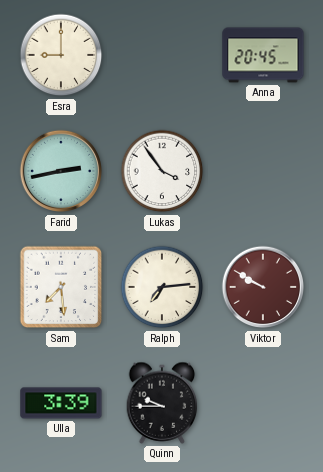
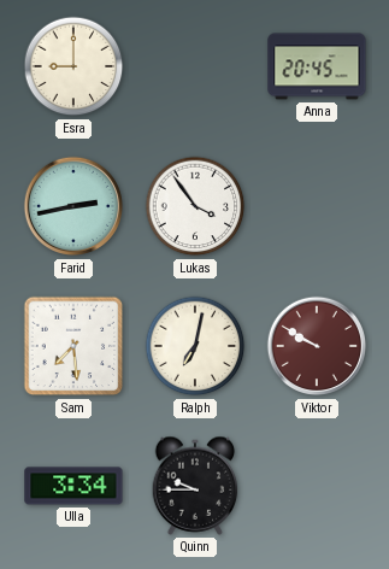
Ralph: 7:14 -> 7:02
Ulla: 3:39 -> 3:34
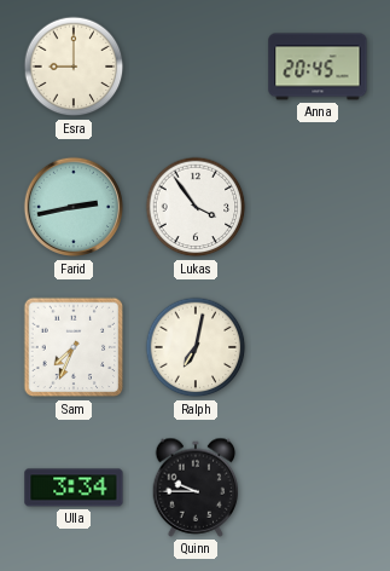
Sam: 7:29 -> 7:34
Viktor: 9:50 -> none
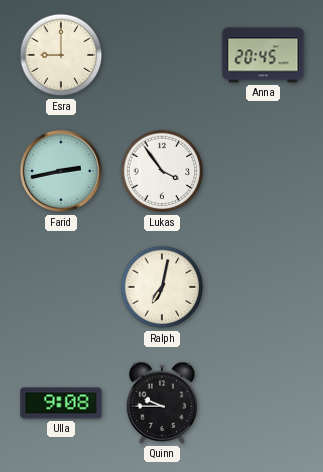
Sam: 7:34 -> none
Ulla: 3:34 -> 9:08
